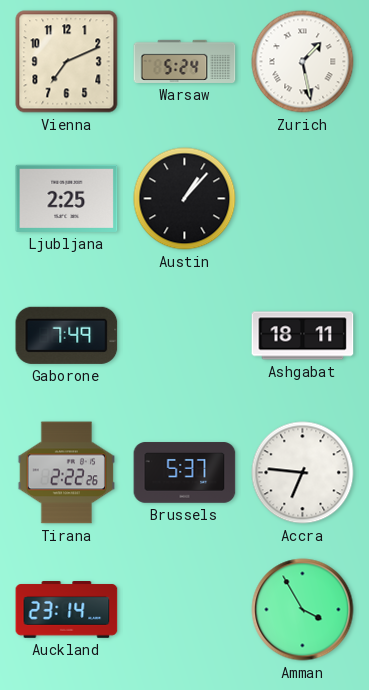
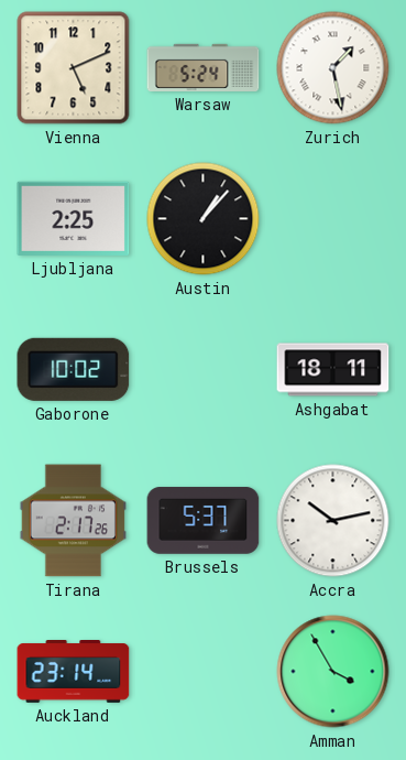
Vienna: 7:11 -> 5:11
Gaborone: 7:49 -> 10:02
Tirana: 2:22 -> 2:17
Accra: 6:46 -> 10:13
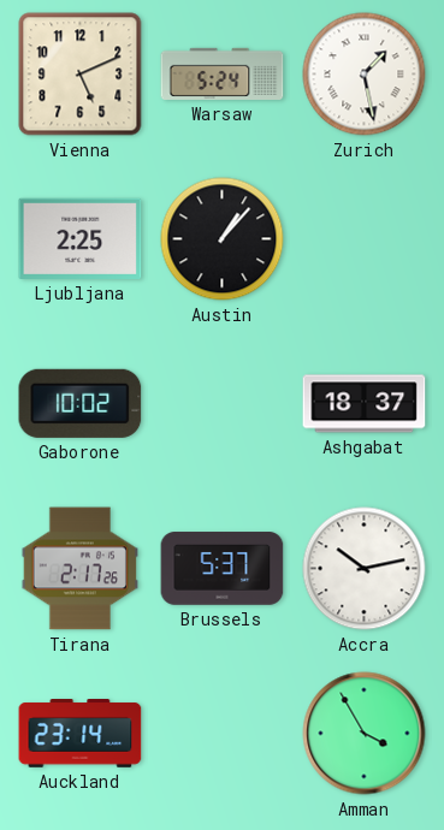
Ashgabat: 18:11 -> 18:37
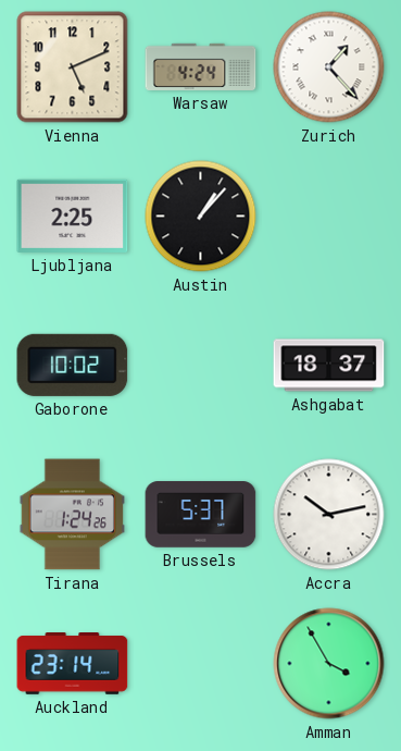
Warsaw: 5:24 -> 4:24
Zurich: 1:28 -> 1:23
Tirana: 2:17 -> 1:24
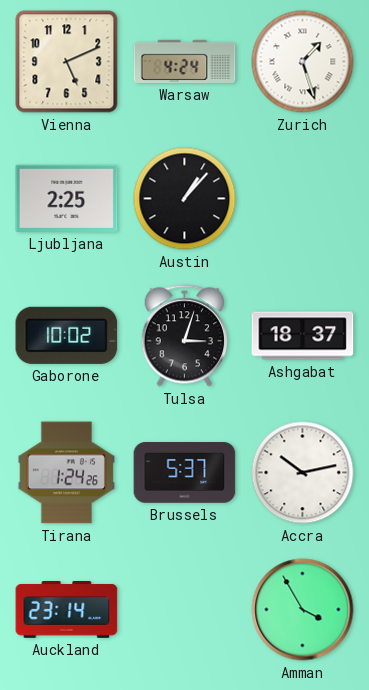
Zurich: 1:23 -> 1:27
Tulsa: none -> 3:03
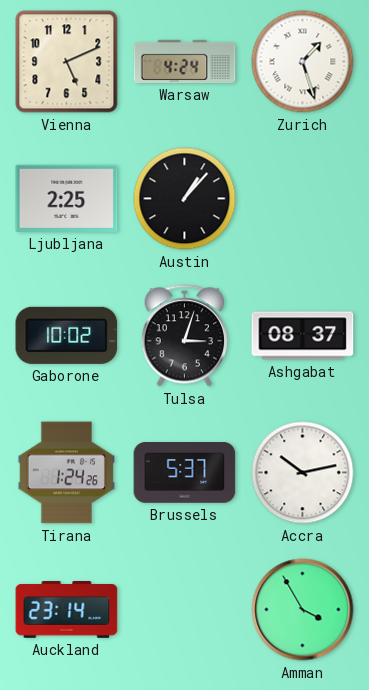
Ashgabat: 18:37 -> 08:37
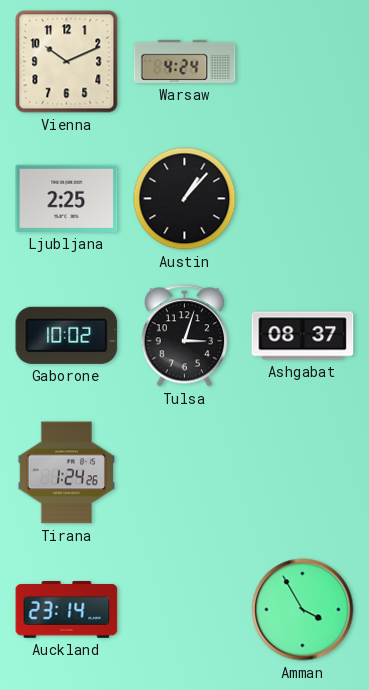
Vienna: 5:11 -> 10:11
Zurich: 1:27 -> none
Brussels: 5:37 -> none
Accra: 10:13 -> none
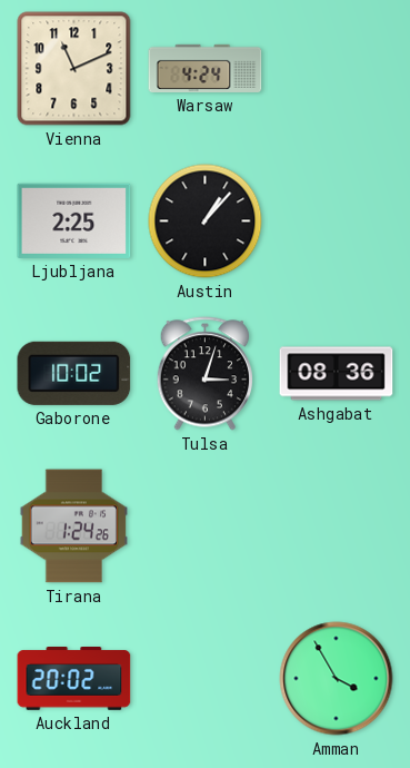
Vienna: 10:11 -> 11:11
Ashgabat: 08:37 -> 08:36
Auckland: 23:14 -> 20:02
